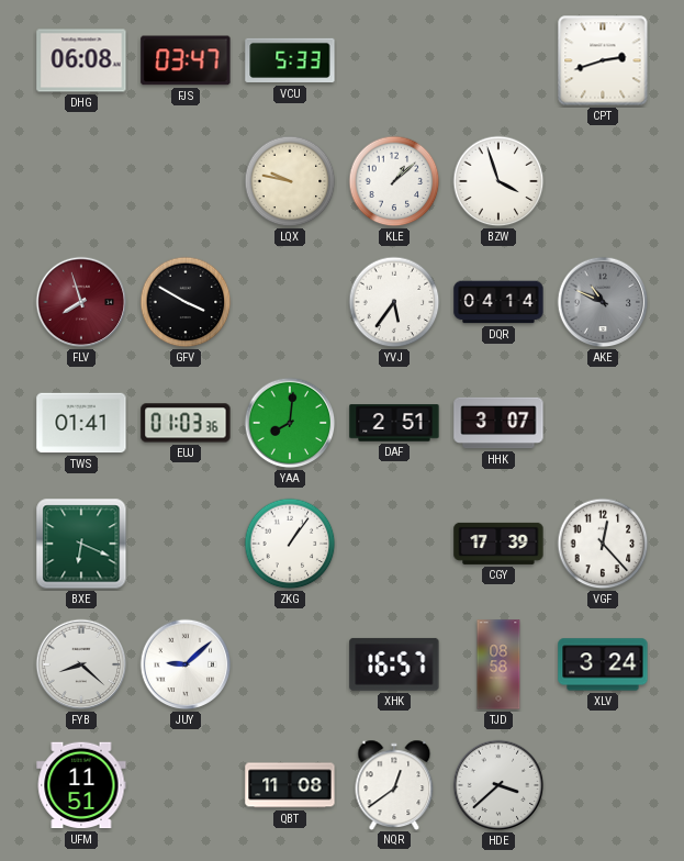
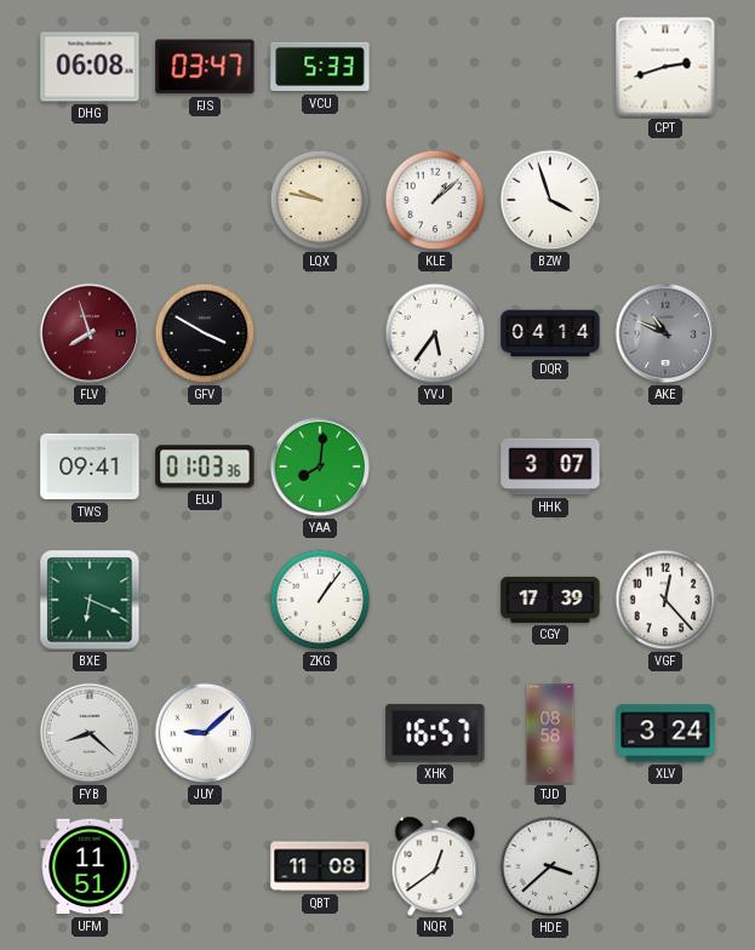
TWS: 01:41 -> 09:41
DAF: 2:51 -> none
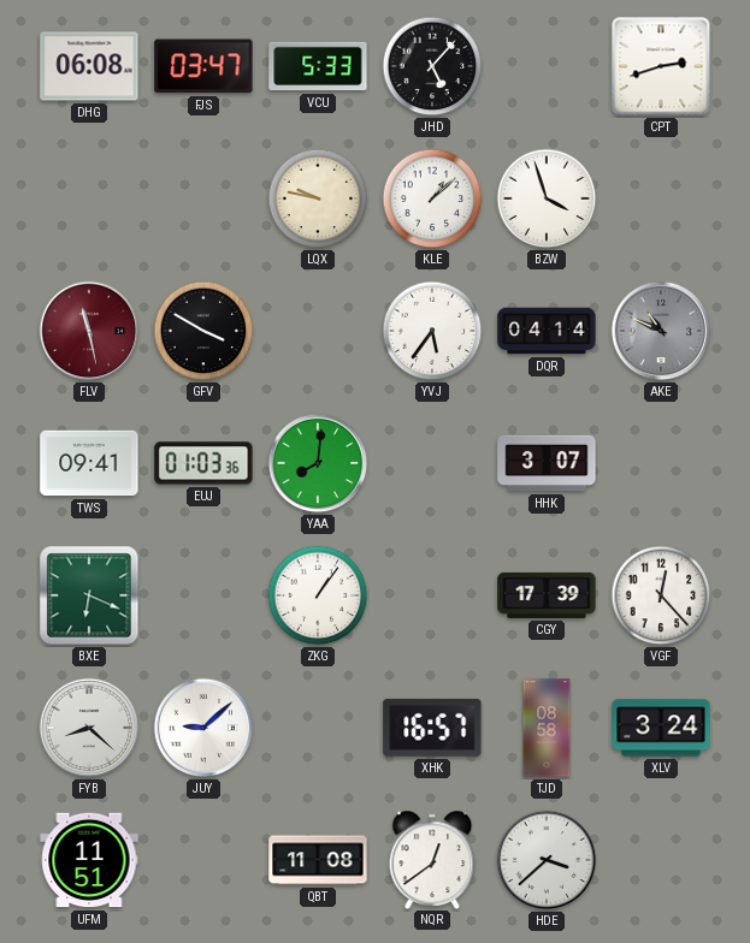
JHD: none -> 5:07
FLV: 7:57 -> 11:28
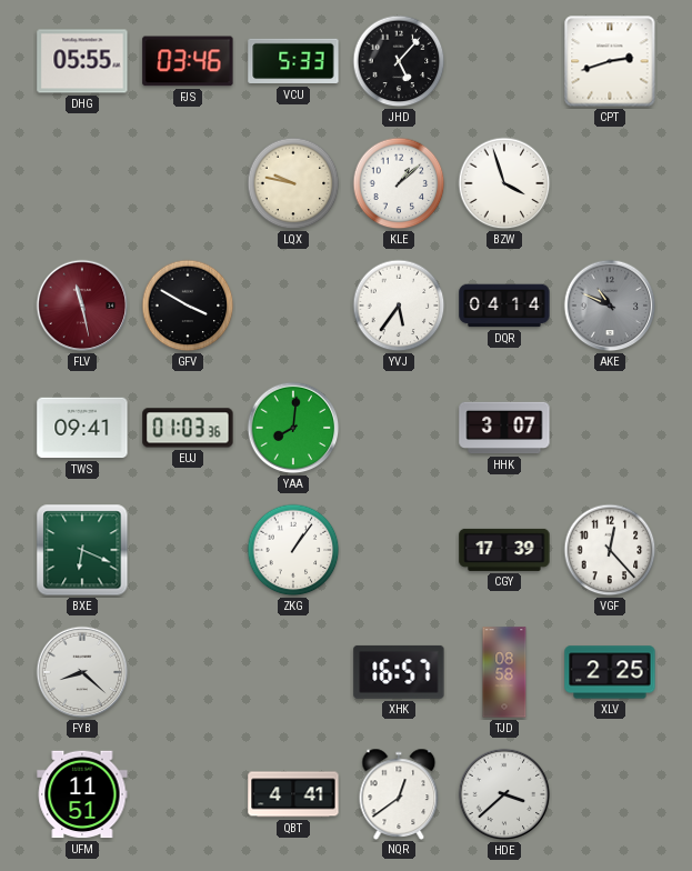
DHG: 06:08 -> 05:55
FJS: 03:47 -> 03:46
JUY: 9:08 -> none
XLV: 3:24 -> 2:25
QBT: 11:08 -> 4:41
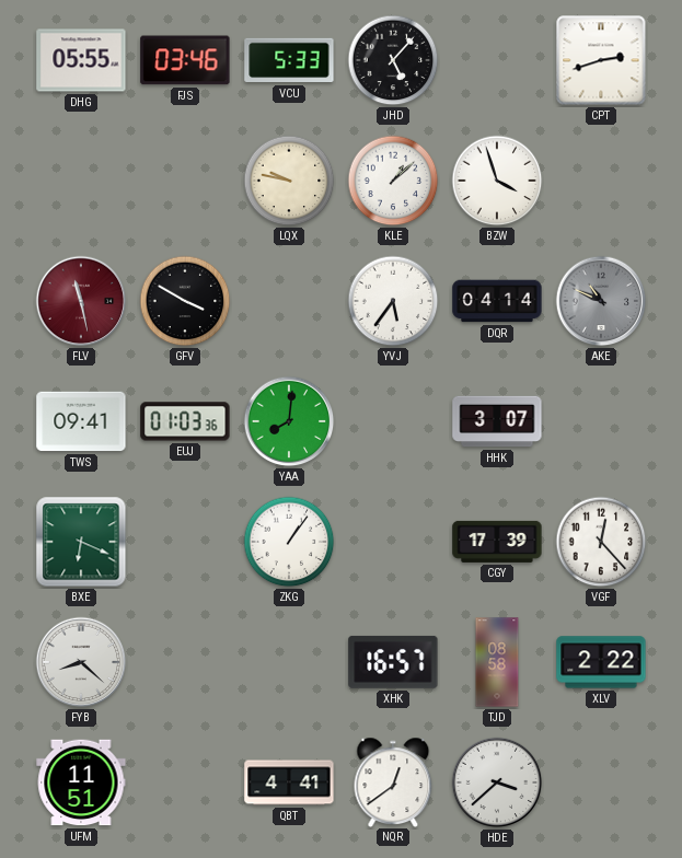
XLV: 2:25 -> 2:22
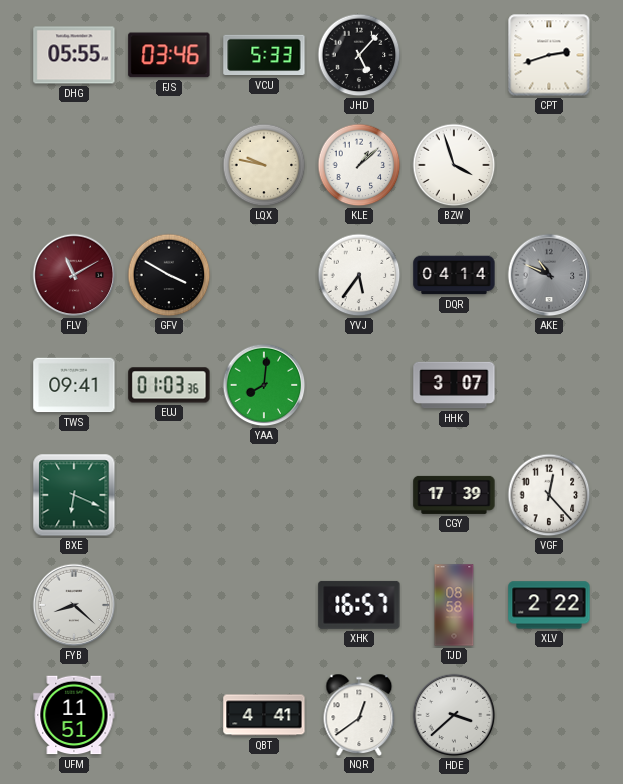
FLV: 11:28 -> 11:10
ZKG: 1:06 -> none
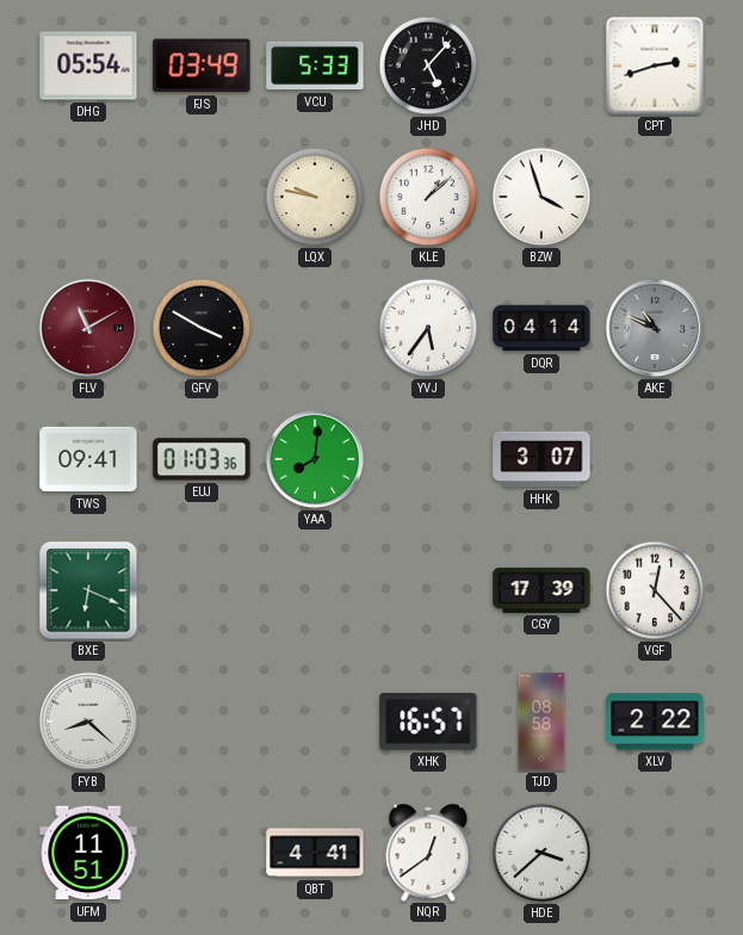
DHG: 05:55 -> 05:54
FJS: 03:46 -> 03:49
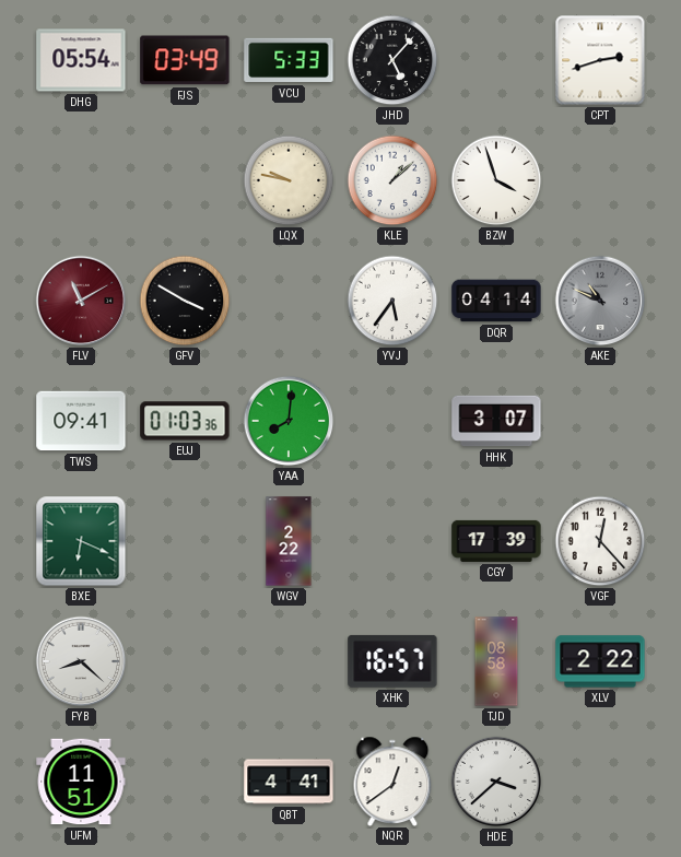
WGV: none -> 2:22
